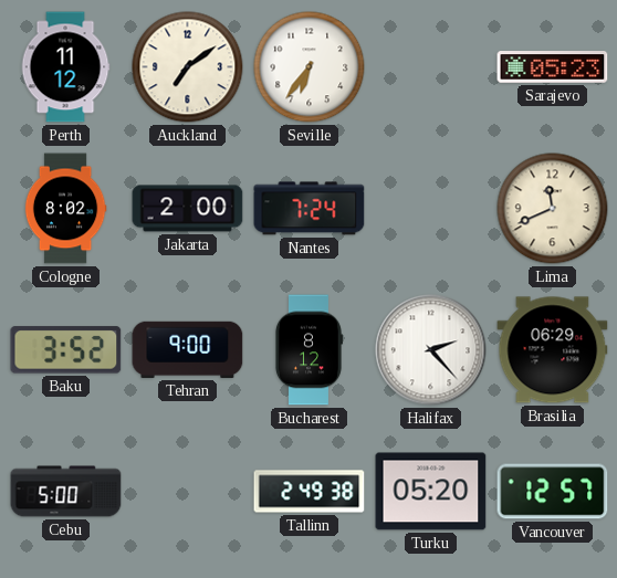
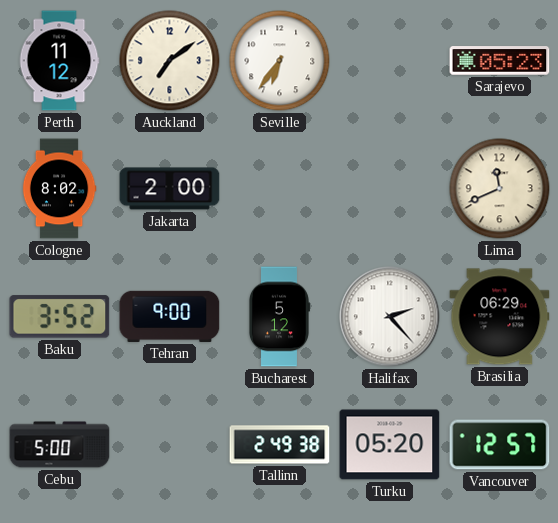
Nantes: 7:24 -> none
Bucharest: 8:12 -> 5:12
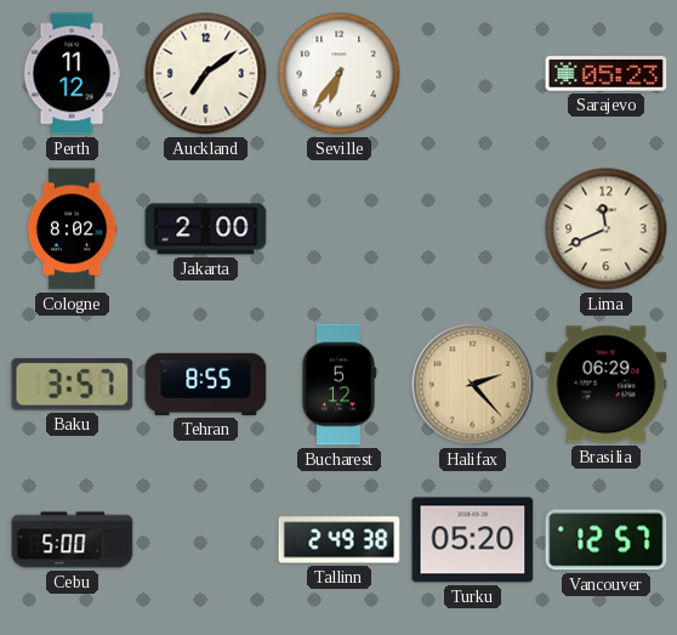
Baku: 3:52 -> 3:57
Tehran: 9:00 -> 8:55
Halifax dial: white -> champagne
